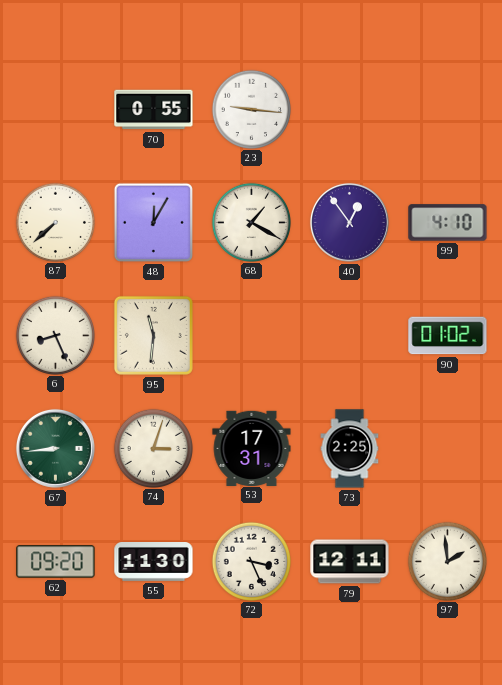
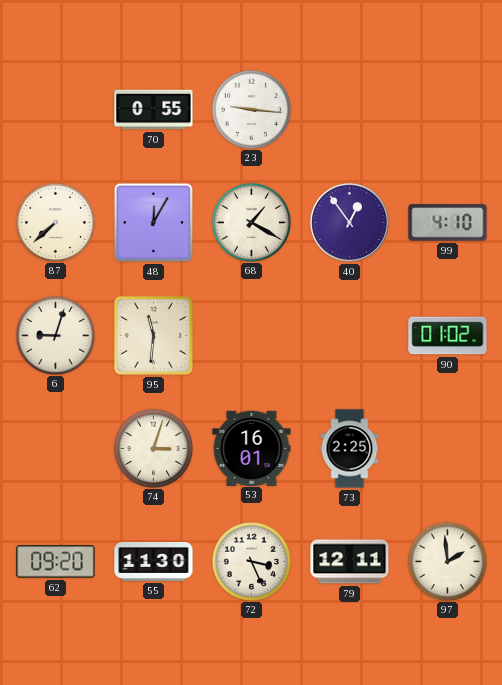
6: 8:26 -> 9:03
67: 8:44 -> none
53: 17:31 -> 16:01
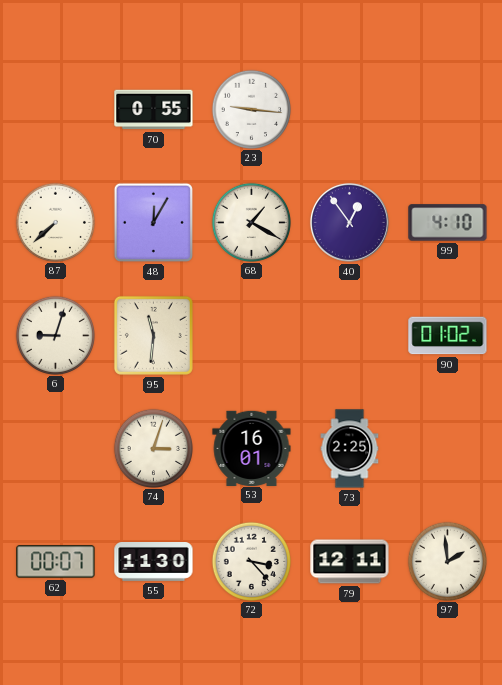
62: 09:20 -> 00:07
72: 3:26 -> 3:23
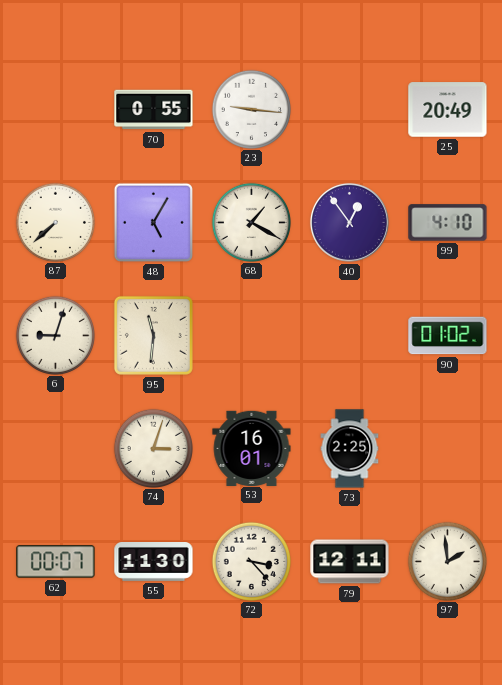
25: none -> 20:49
48: 12:05 -> 5:05
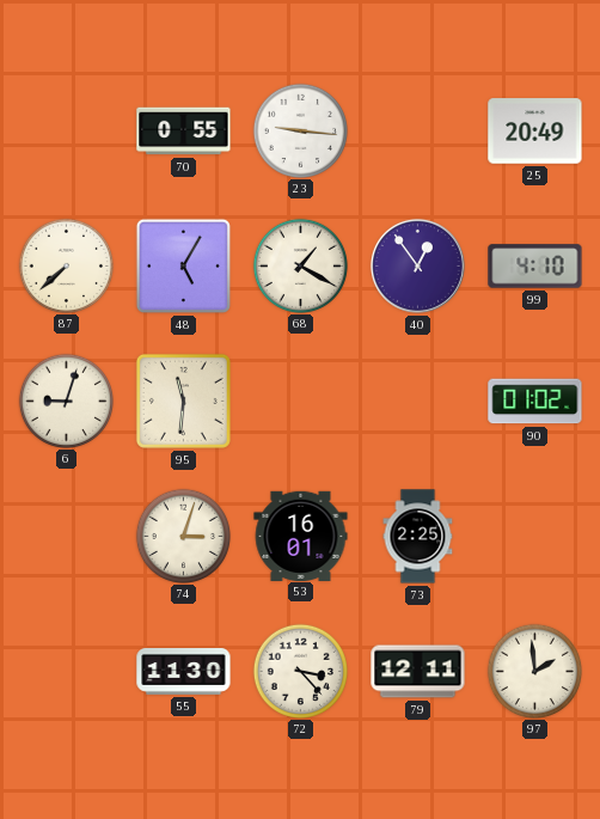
62: 00:07 -> none
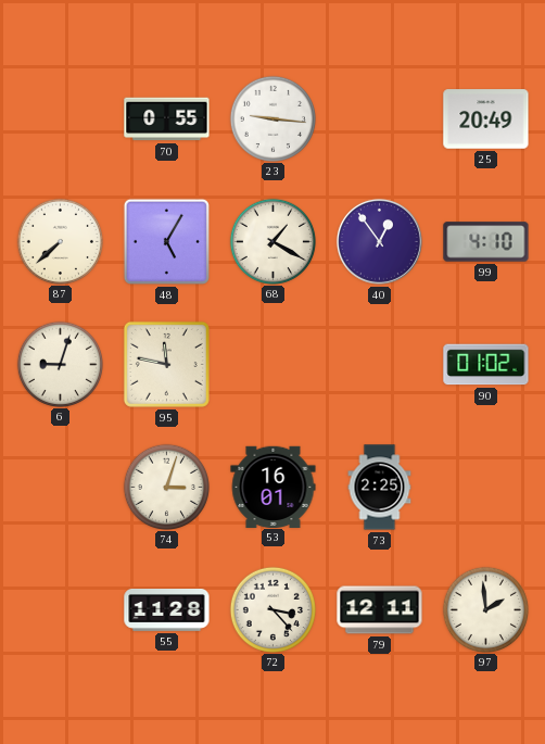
95: 11:31 -> 11:47
55: 11:30 -> 11:28
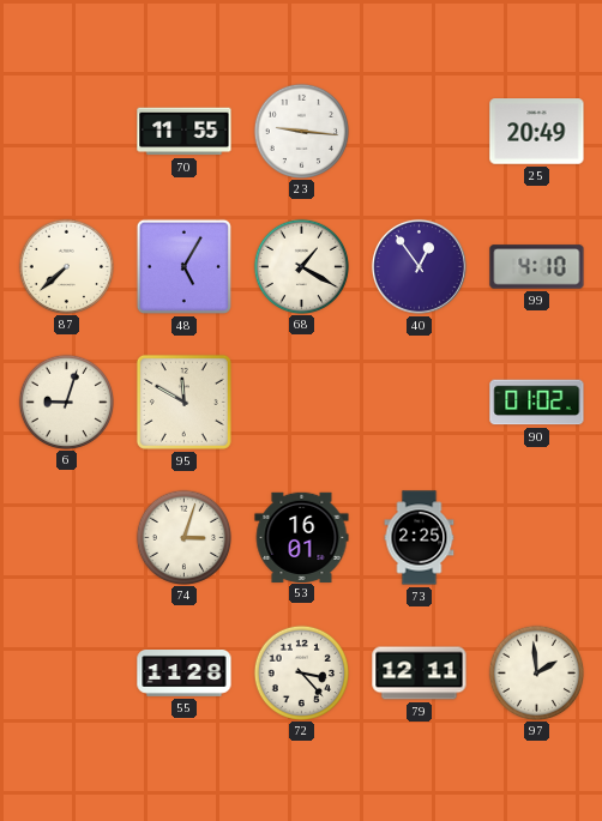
70: 0:55 -> 11:55
95: 11:47 -> 11:50
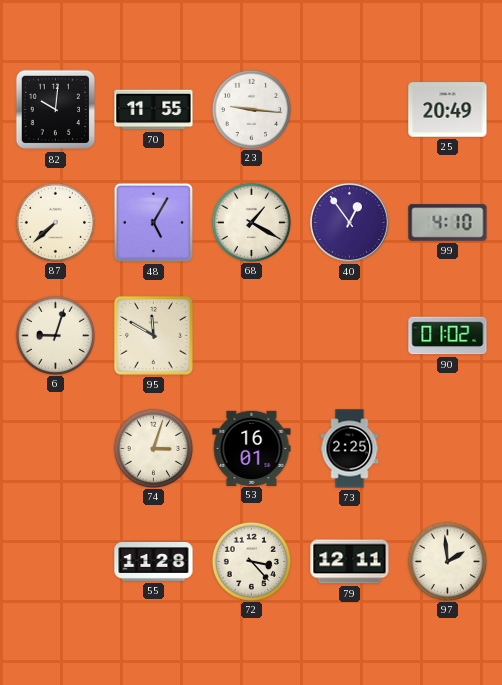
82: none -> 10:01
